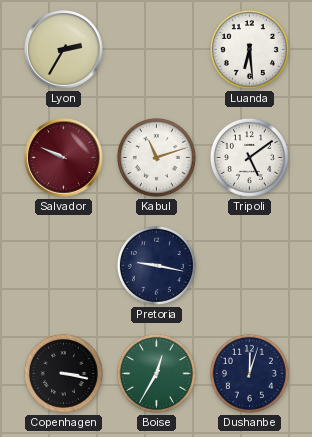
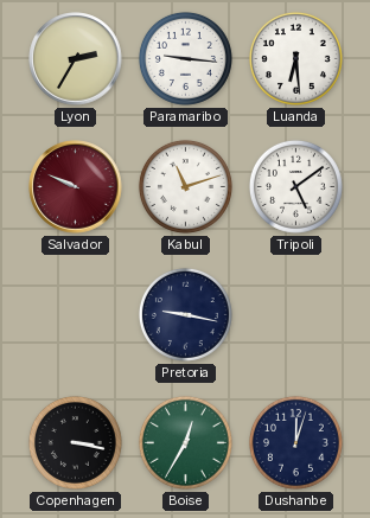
Paramaribo: none -> 9:16
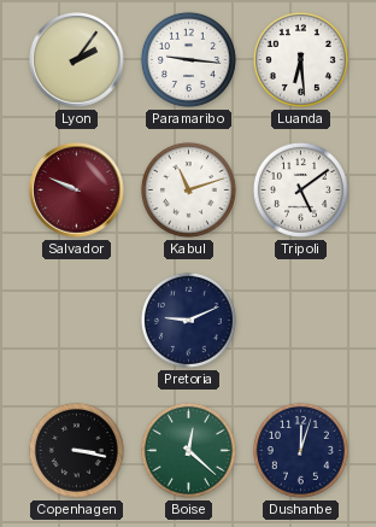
Lyon: 2:35 -> 2:06
Pretoria: 9:17 -> 9:11
Boise: 12:35 -> 12:22
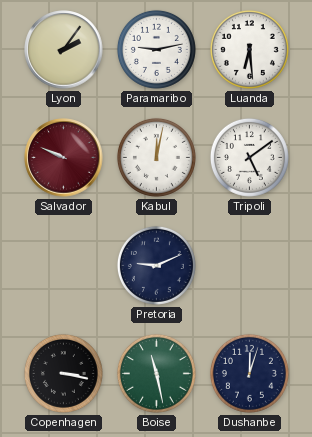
Paramaribo: 9:16 -> 9:13
Kabul: 11:12 -> 12:02
Boise: 12:22 -> 11:28
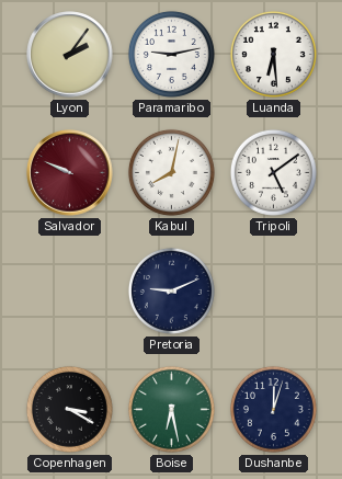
Kabul: 12:02 -> 8:02
Copenhagen: 3:17 -> 3:20
Boise: 11:28 -> 6:28
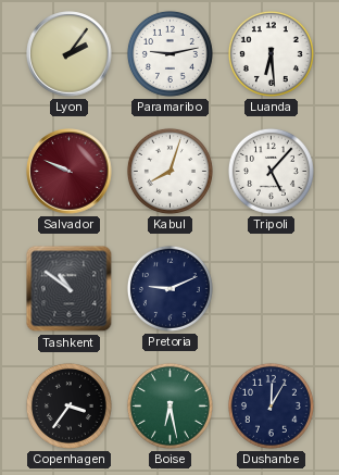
Kabul: 8:02 -> 8:03
Tripoli: 5:09 -> 5:07
Tashkent: none -> 10:51
Copenhagen: 3:20 -> 3:36
Dushanbe: 12:03 -> 12:05
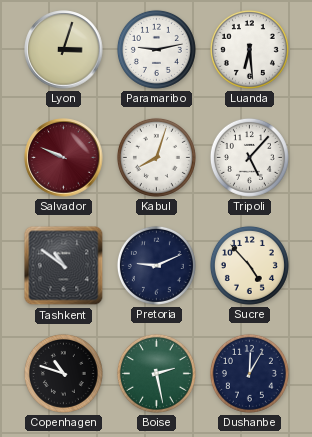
Lyon: 2:06 -> 3:03
Sucre: none -> 4:53
Copenhagen: 3:36 -> 10:48
Boise: 6:28 -> 2:28
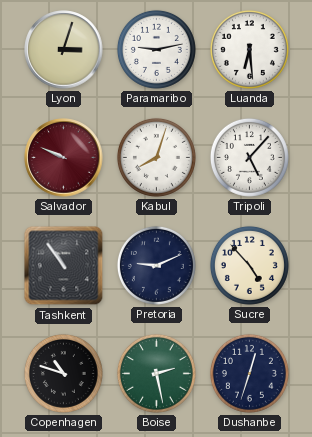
Tashkent: 10:51 -> 10:54
Dushanbe: 12:05 -> 12:33
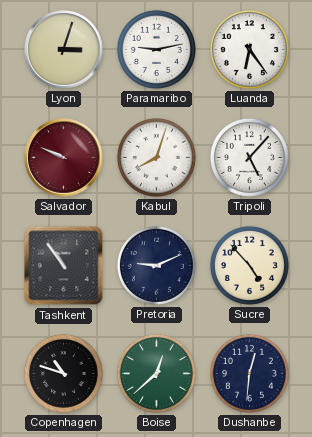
Luanda: 6:29 -> 6:24
Boise: 2:28 -> 12:38
Dushanbe: 12:33 -> 12:31
